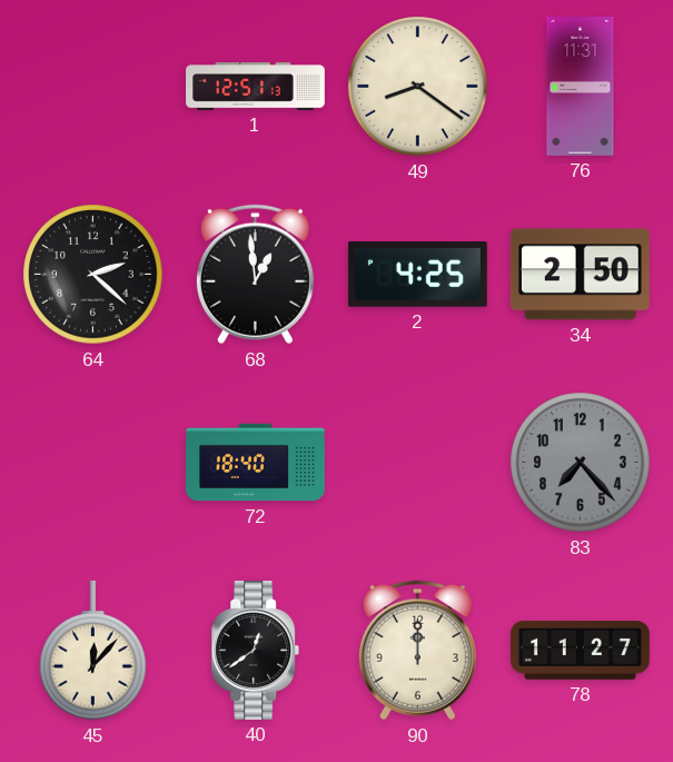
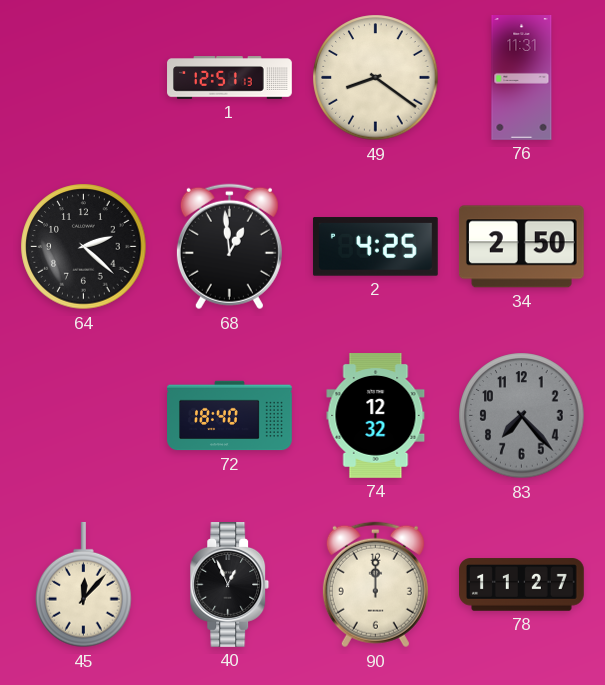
74: none -> 12:32
40: 12:39 -> 12:56
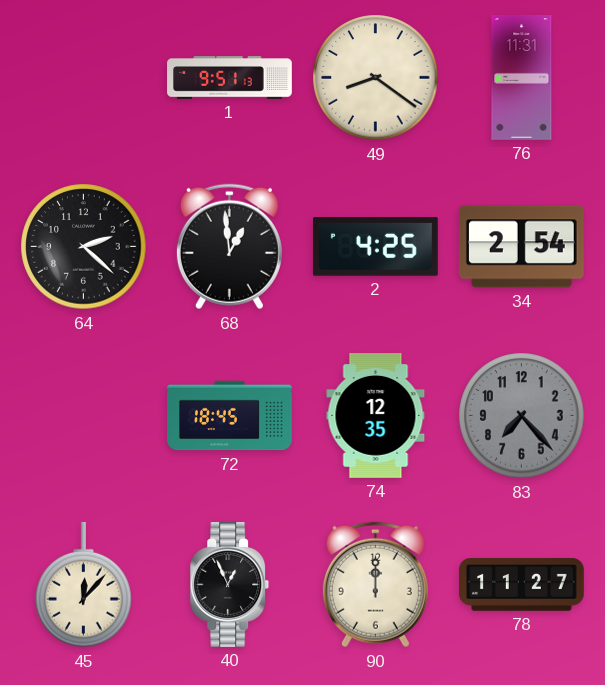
1: 12:51 -> 9:51
34: 2:50 -> 2:54
72: 18:40 -> 18:45
74: 12:32 -> 12:35
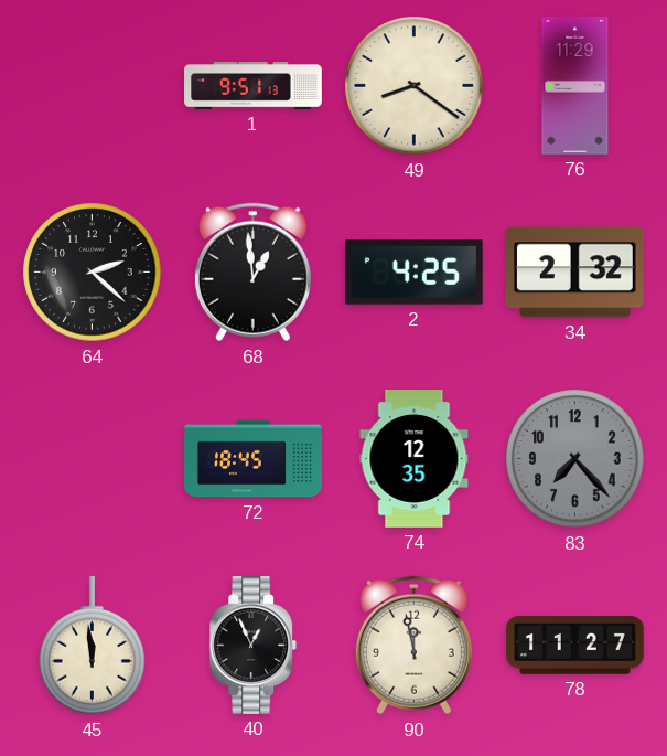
76: 11:31 -> 11:29
34: 2:54 -> 2:32
45: 12:07 -> 11:59
90: 12:00 -> 11:58
